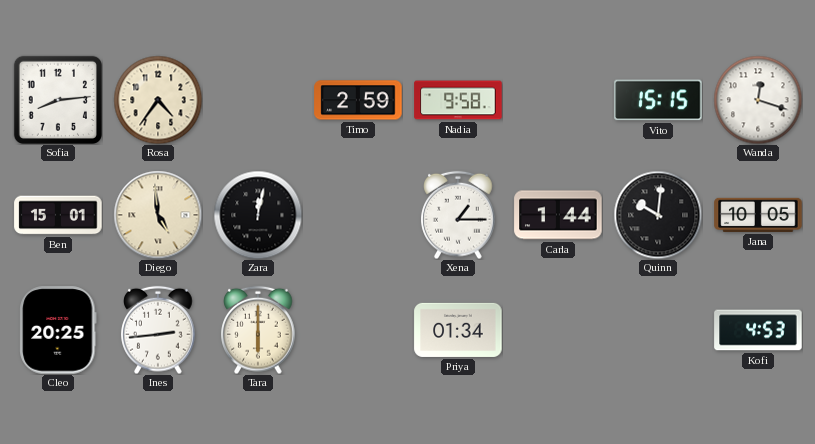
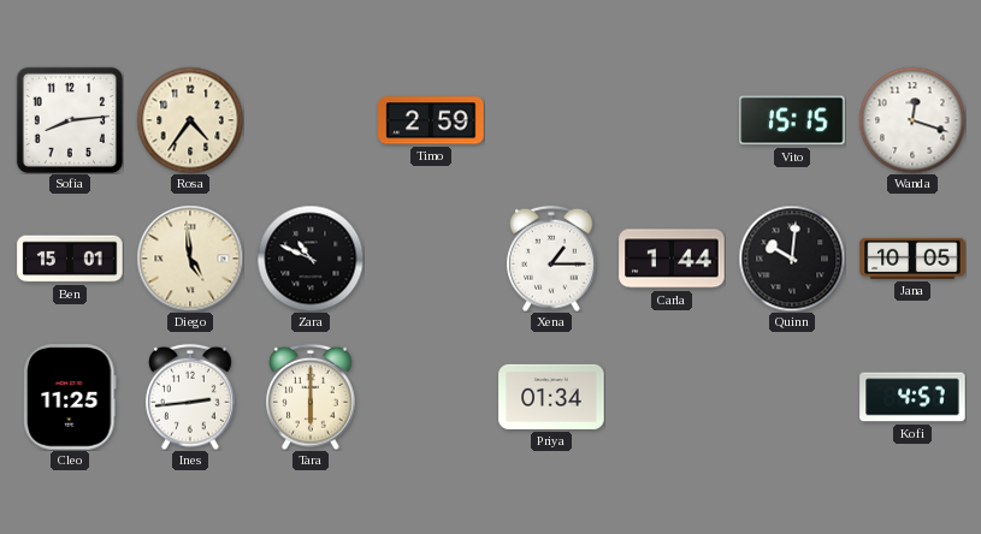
Nadia: 9:58 -> none
Zara: 12:02 -> 10:49
Cleo: 20:25 -> 11:25
Kofi: 4:53 -> 4:57
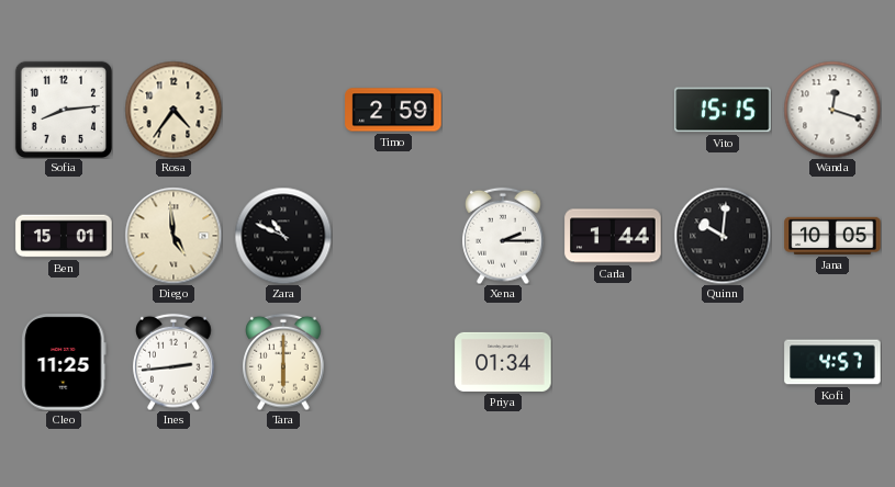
Xena: 1:15 -> 2:15
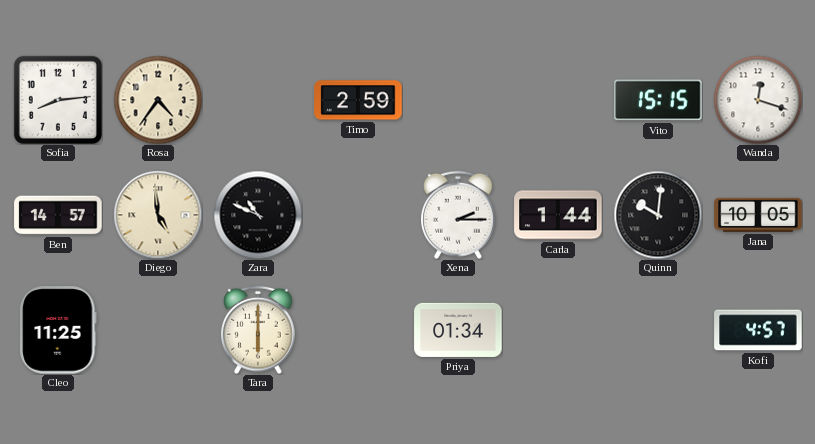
Ben: 15:01 -> 14:57
Ines: 2:44 -> none
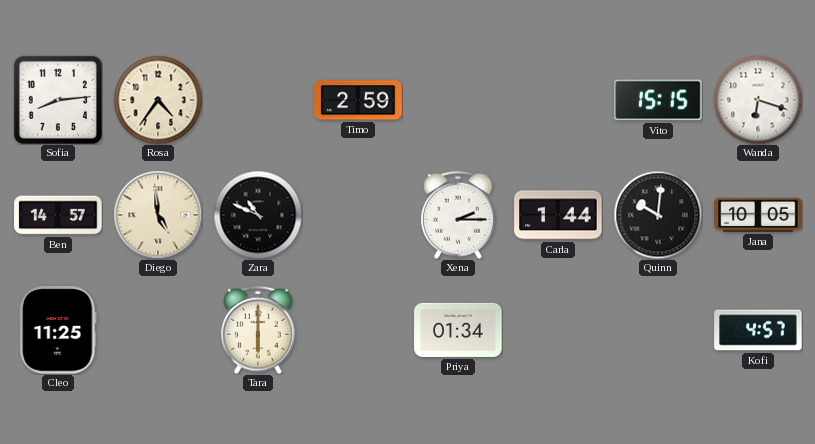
Wanda: 12:18 -> 6:18
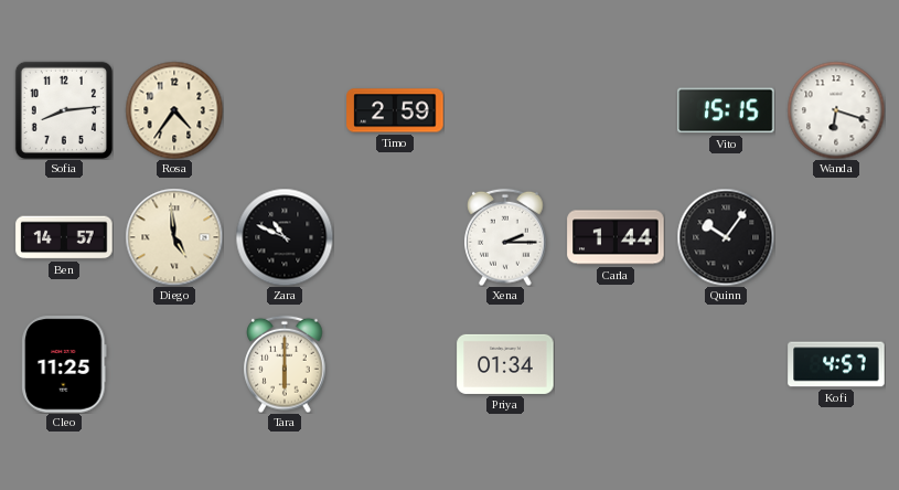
Quinn: 10:01 -> 10:06
Jana: 10:05 -> none
